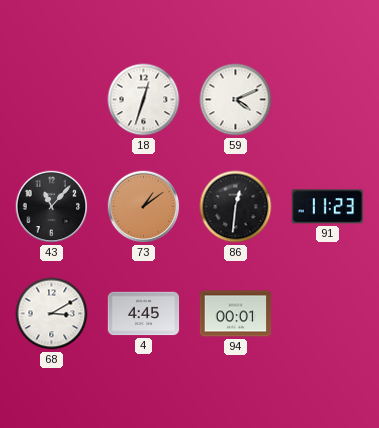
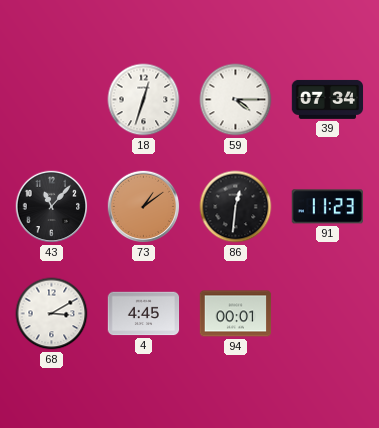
59: 4:11 -> 4:15
39: none -> 07:34
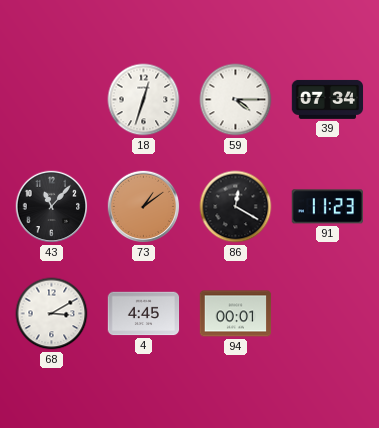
86: 12:31 -> 12:20
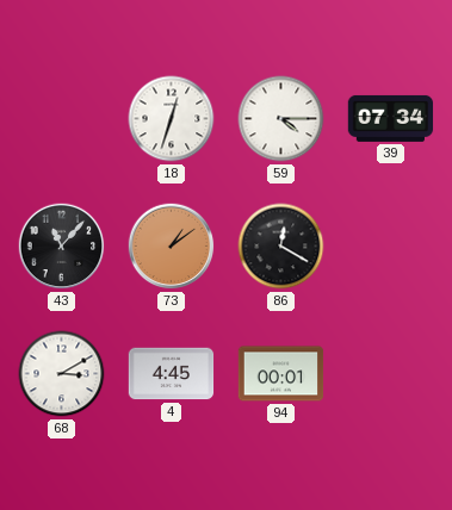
91: 11:23 -> none
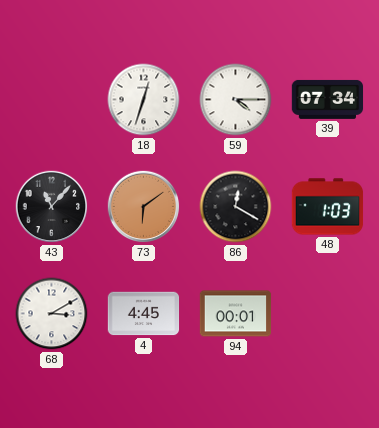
73: 1:09 -> 6:09
48: none -> 1:03
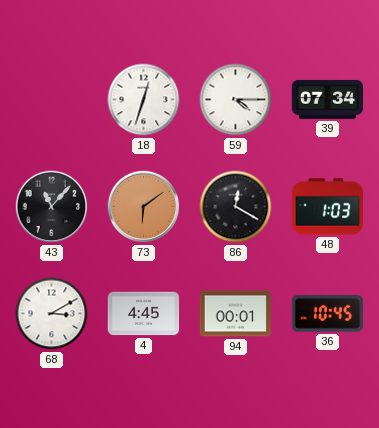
36: none -> 10:45
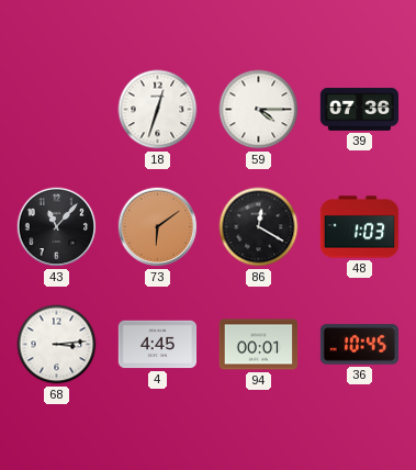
39: 07:34 -> 07:36
68: 3:10 -> 3:14
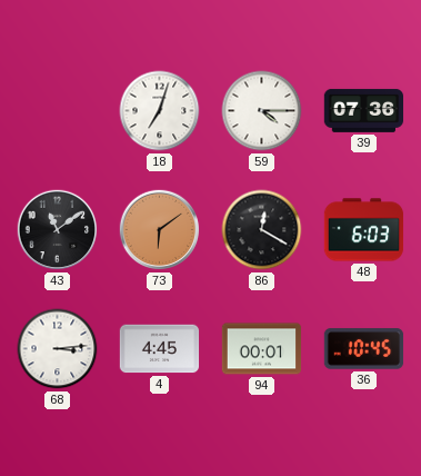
18: 12:33 -> 7:03
43: 11:07 -> 11:09
48: 1:03 -> 6:03
